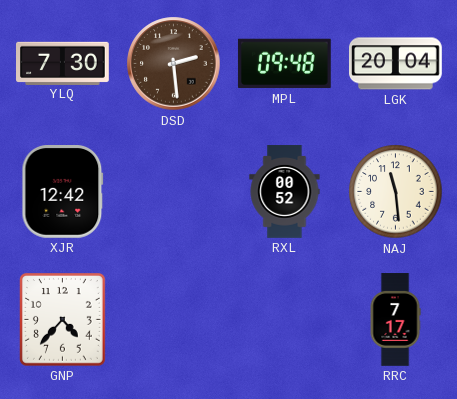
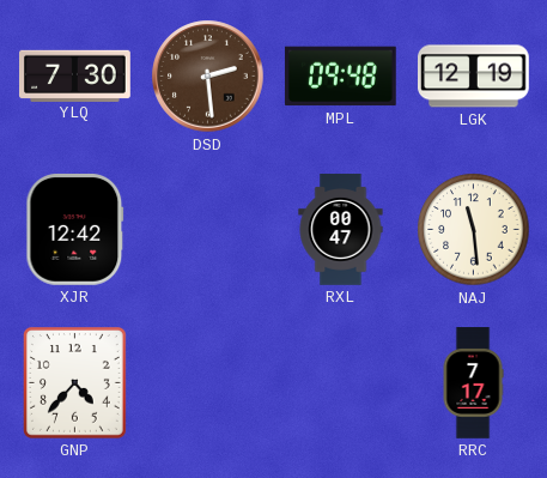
LGK: 20:04 -> 12:19
RXL: 00:52 -> 00:47
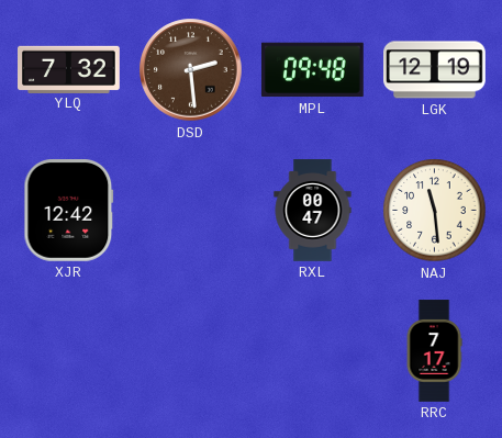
YLQ: 7:30 -> 7:32
GNP: 4:37 -> none
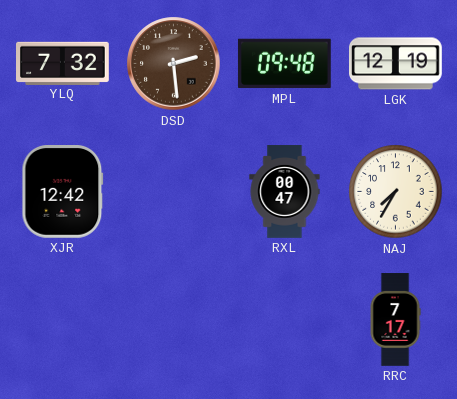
NAJ: 11:29 -> 7:35
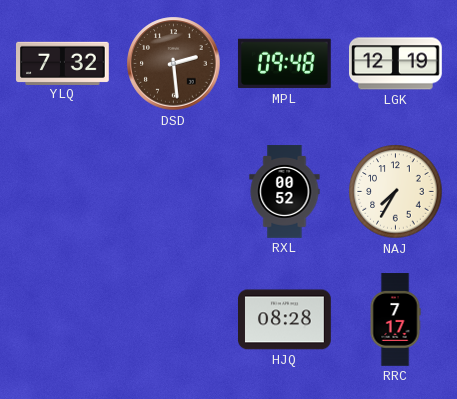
XJR: 12:42 -> none
RXL: 00:47 -> 00:52
HJQ: none -> 08:28
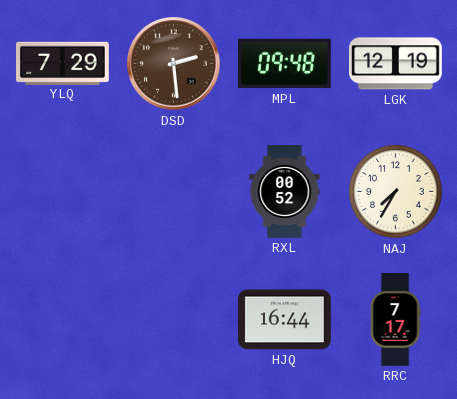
YLQ: 7:32 -> 7:29
HJQ: 08:28 -> 16:44
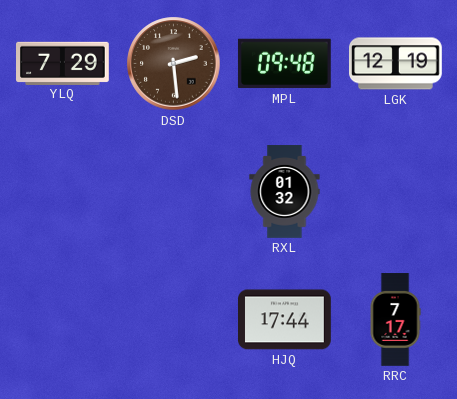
RXL: 00:52 -> 01:32
NAJ: 7:35 -> none
HJQ: 16:44 -> 17:44
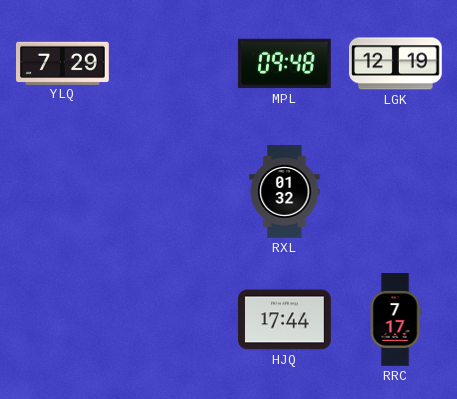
DSD: 2:29 -> none
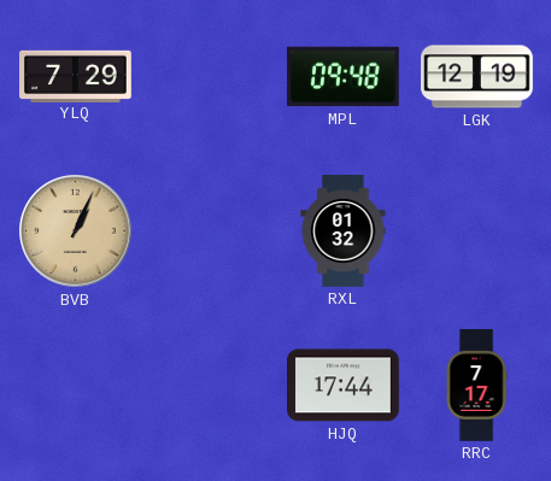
BVB: none -> 1:04
